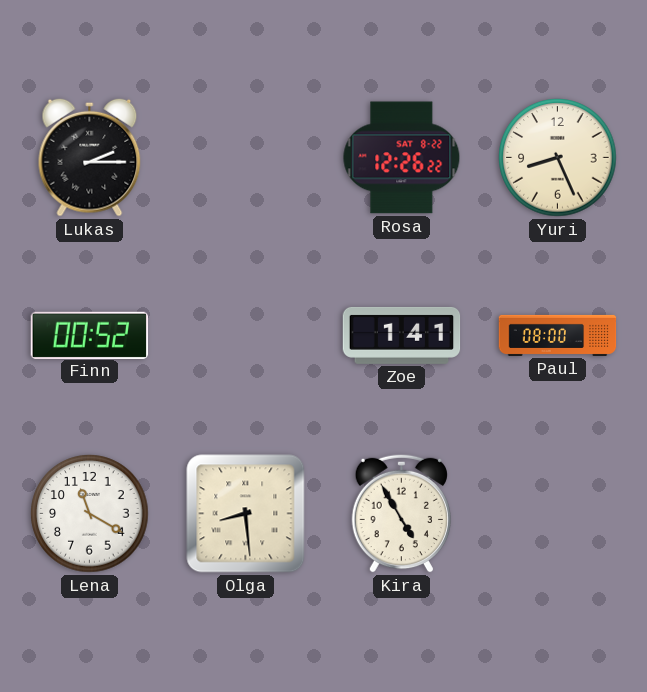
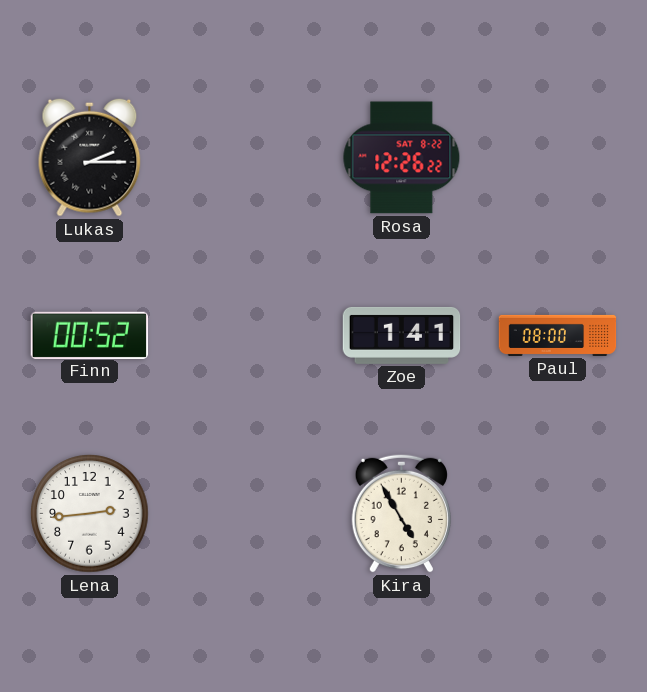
Yuri: 8:26 -> none
Lena: 11:20 -> 2:44
Olga: 8:29 -> none
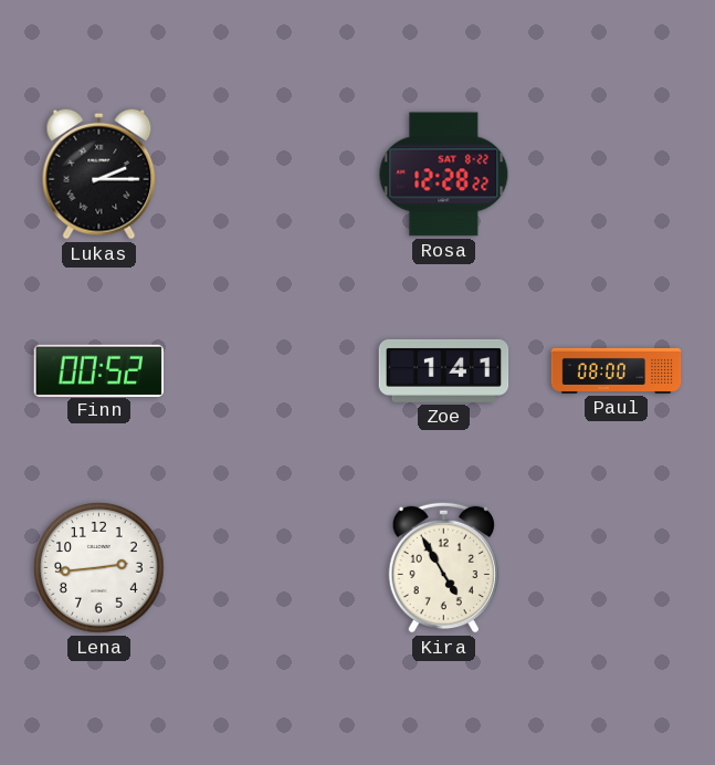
Rosa: 12:26 -> 12:28
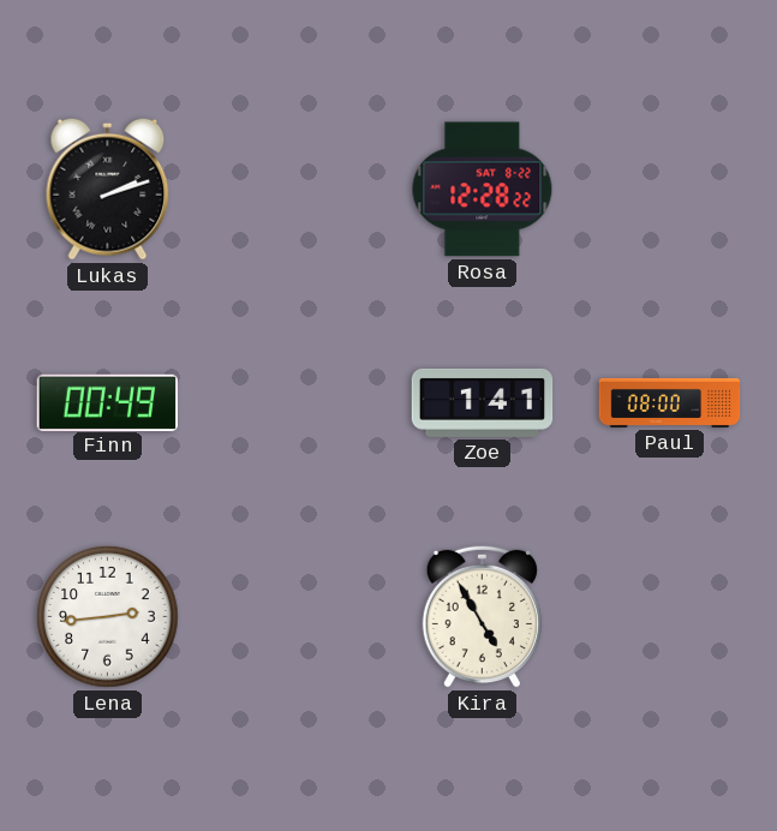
Lukas: 2:15 -> 2:12
Finn: 00:52 -> 00:49
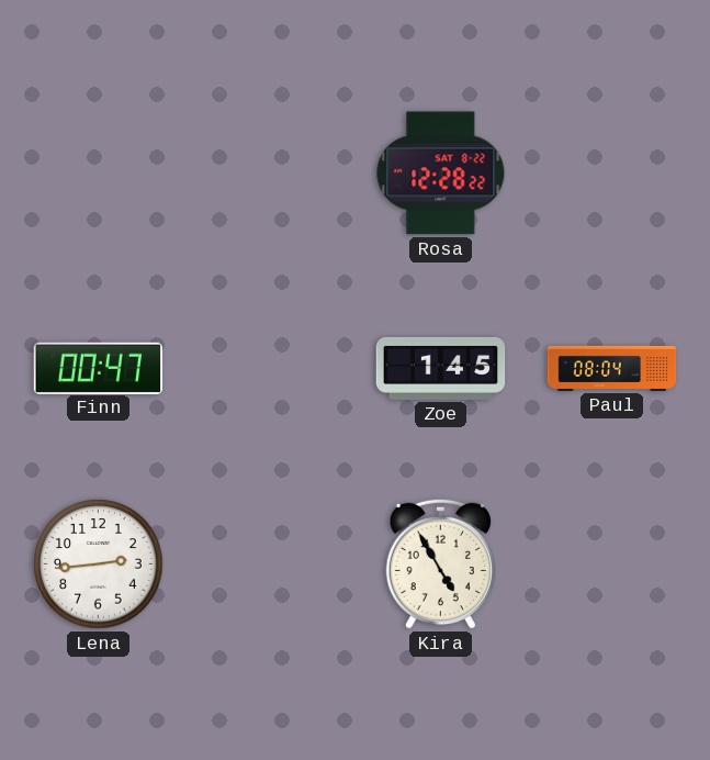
Lukas: 2:12 -> none
Finn: 00:49 -> 00:47
Zoe: 1:41 -> 1:45
Paul: 08:00 -> 08:04
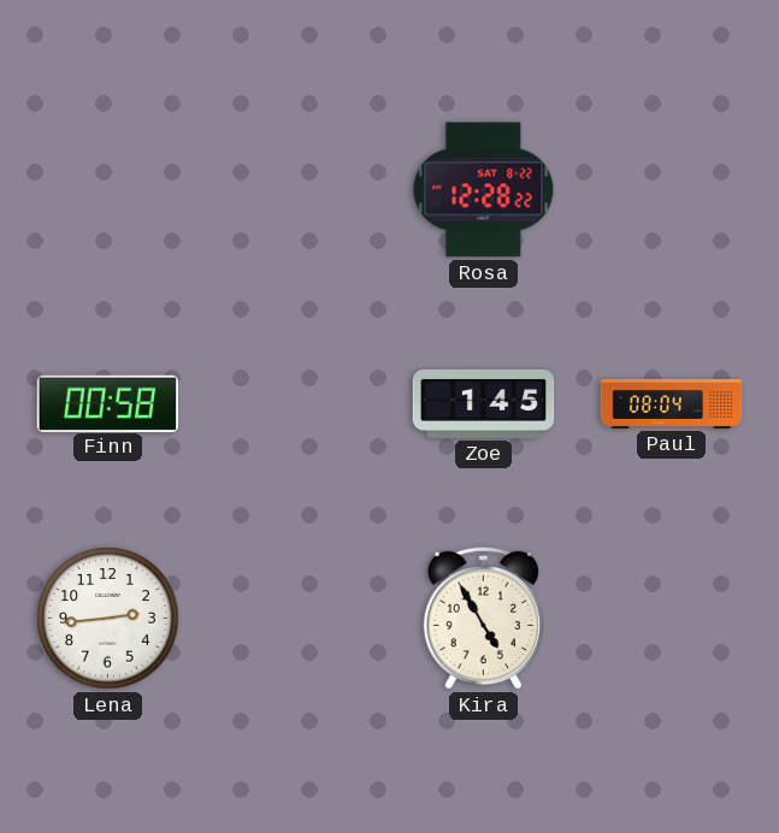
Finn: 00:47 -> 00:58
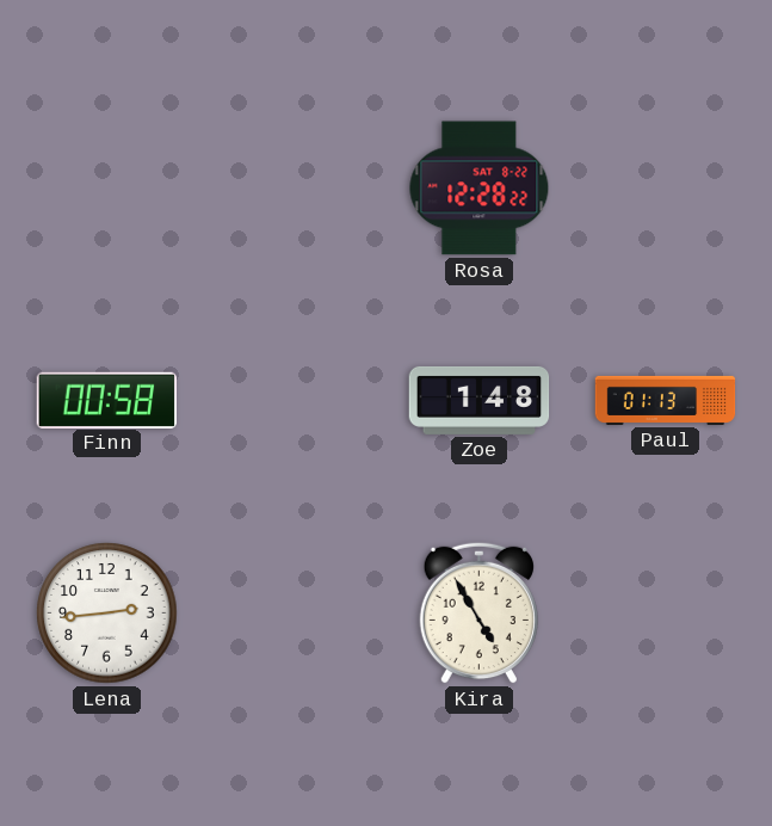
Zoe: 1:45 -> 1:48
Paul: 08:04 -> 01:13
